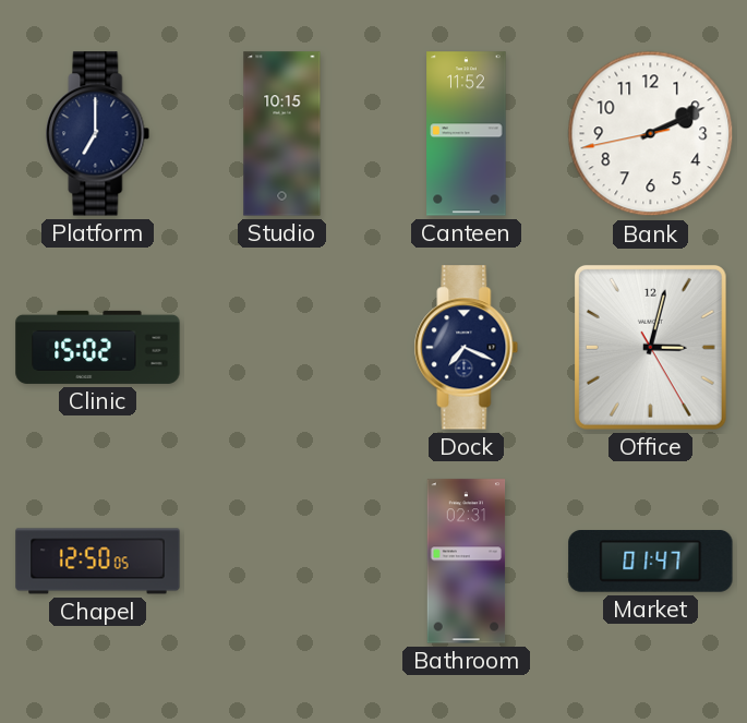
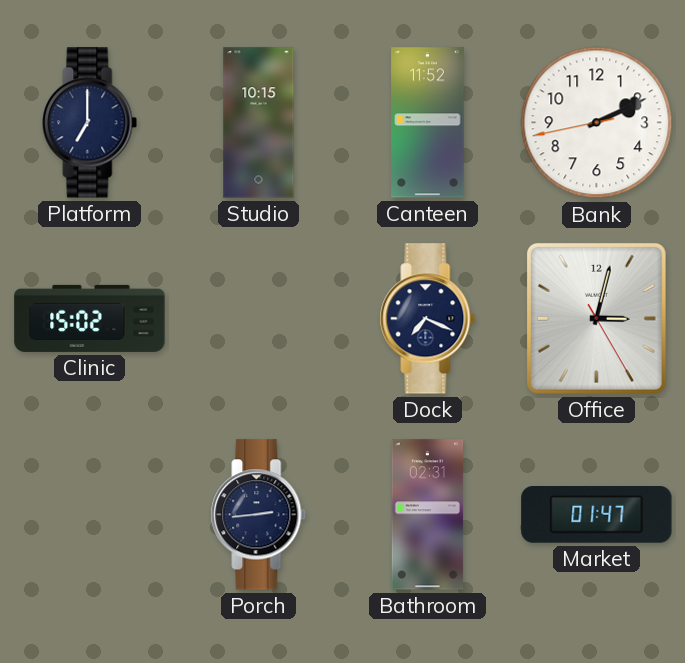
Chapel: 12:50 -> none
Porch: none -> 2:44
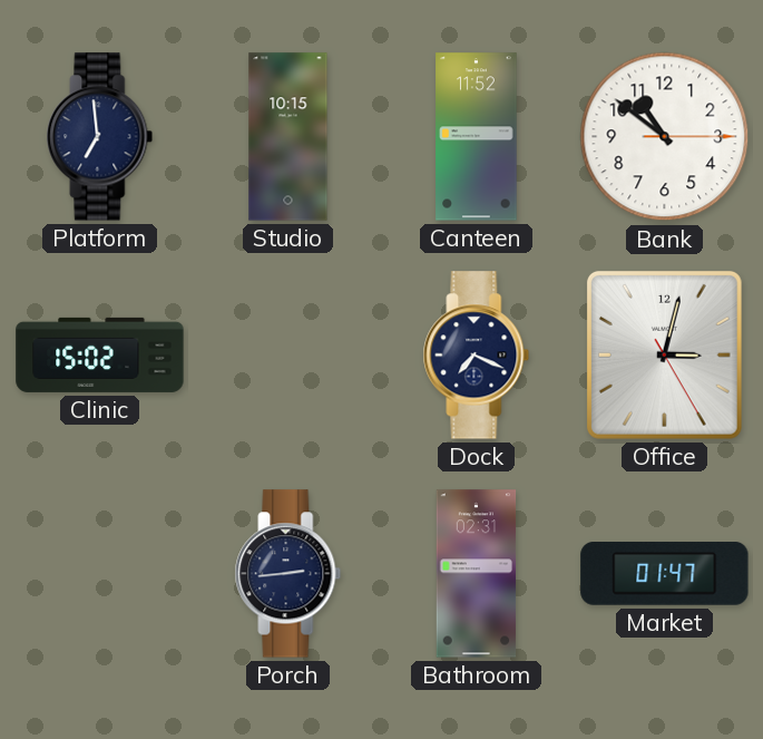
Platform: 7:00 -> 6:59
Bank: 2:10 -> 10:51
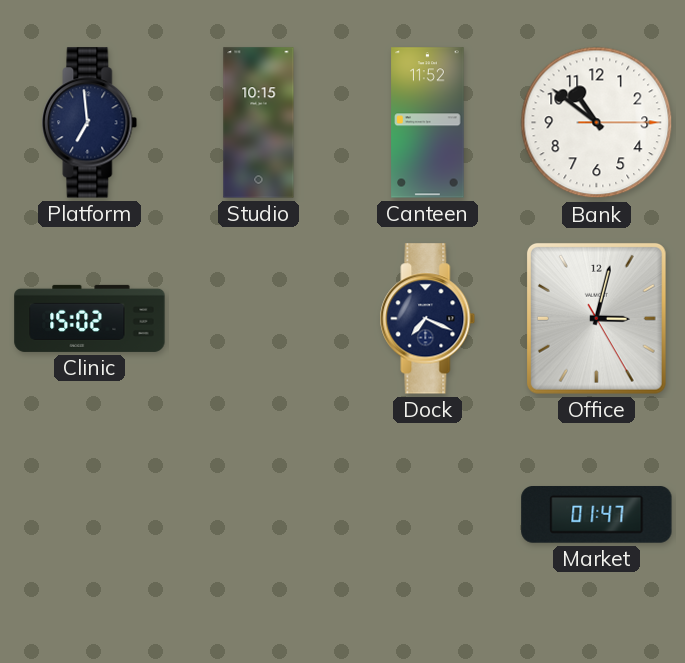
Porch: 2:44 -> none
Bathroom: 02:31 -> none
